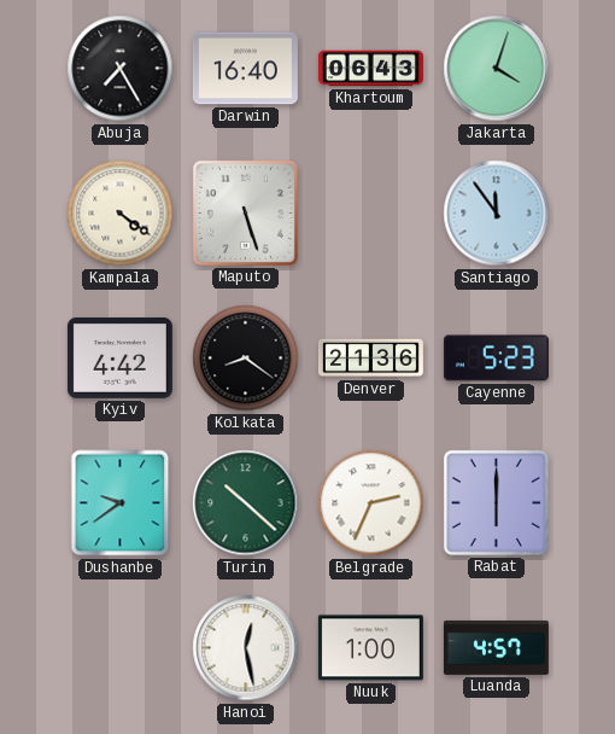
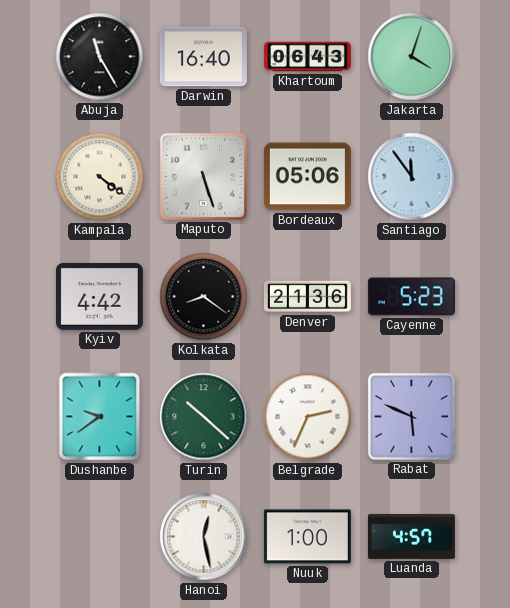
Abuja: 7:25 -> 11:25
Bordeaux: none -> 05:06
Rabat: 6:00 -> 5:49
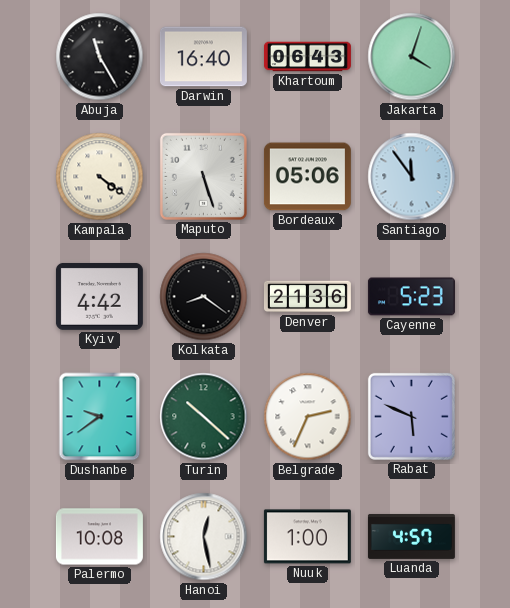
Palermo: none -> 10:08
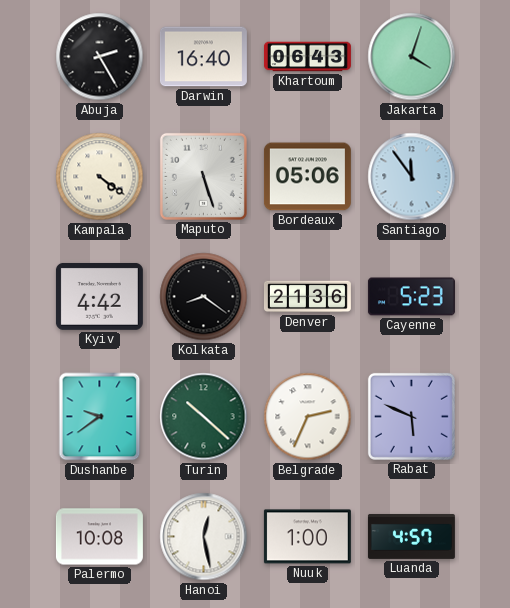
Abuja: 11:25 -> 2:25
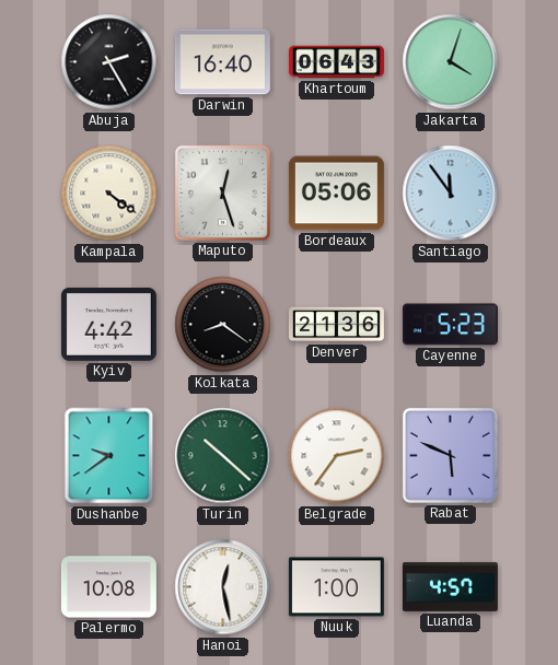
Maputo: 5:27 -> 12:27
Belgrade: 2:34 -> 2:36
